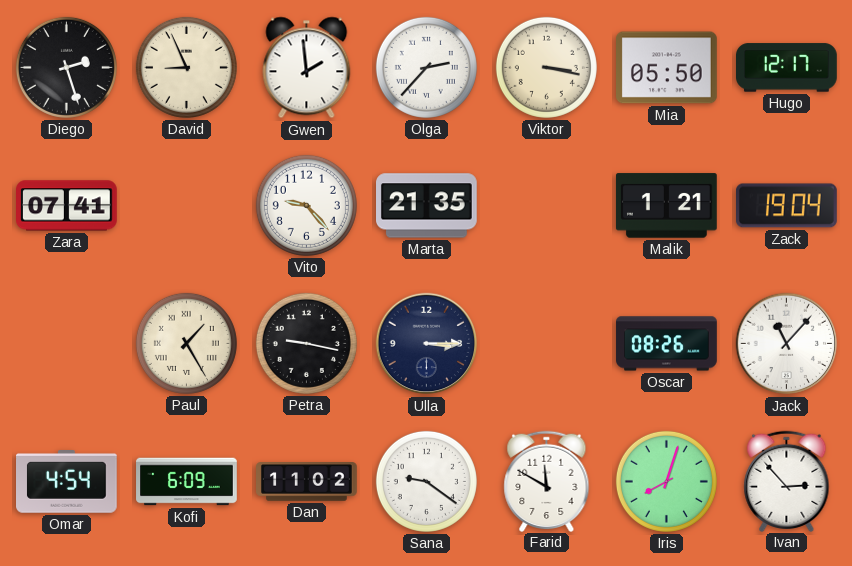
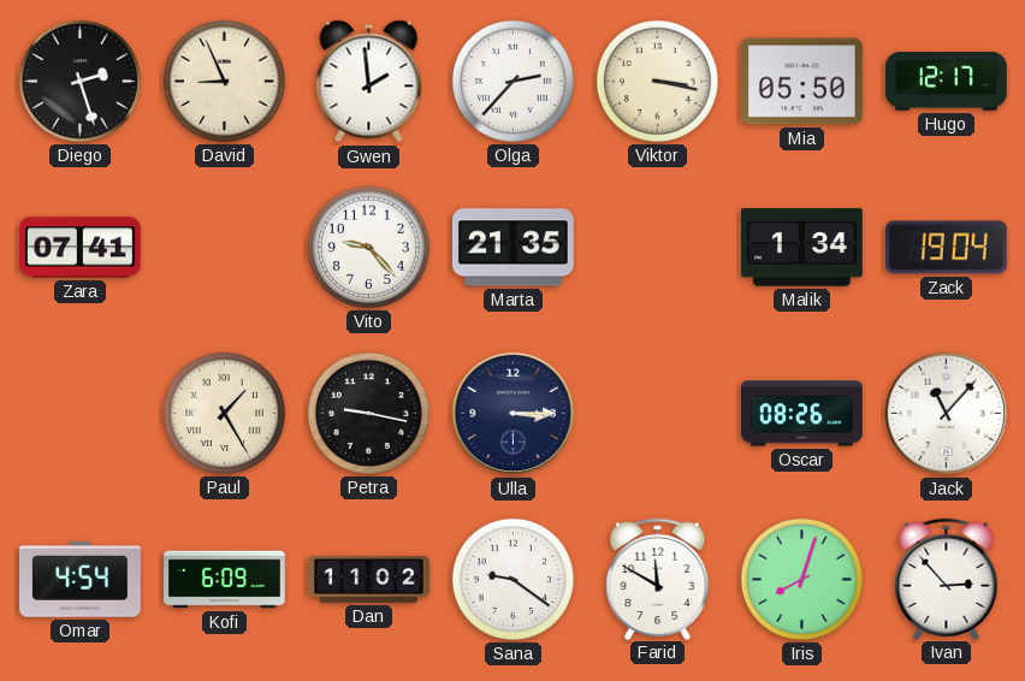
Malik: 1:21 -> 1:34
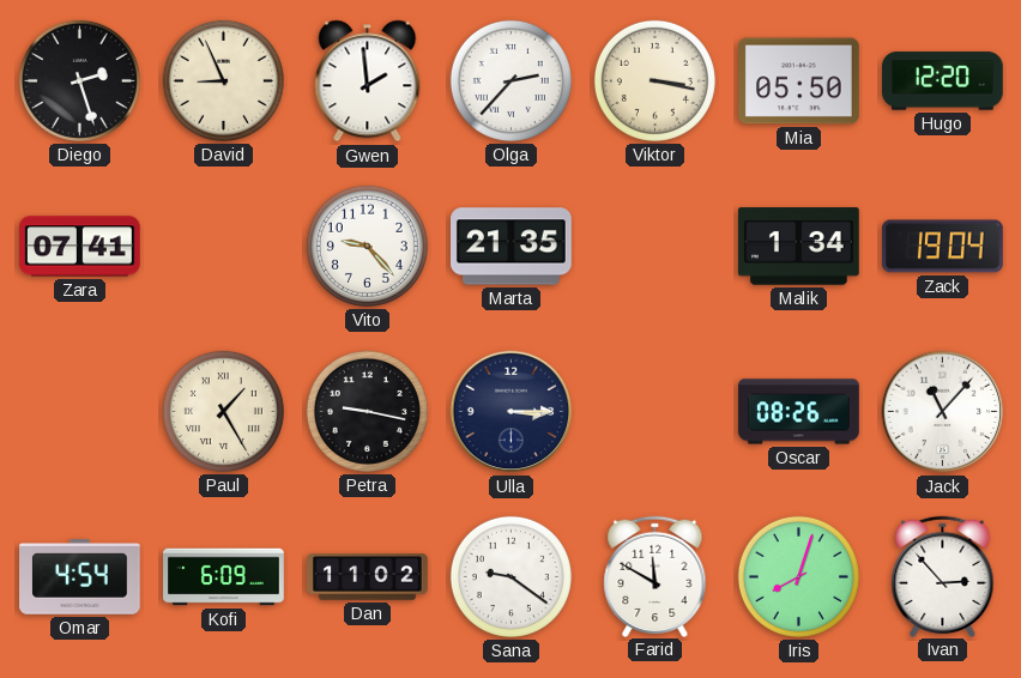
Hugo: 12:17 -> 12:20
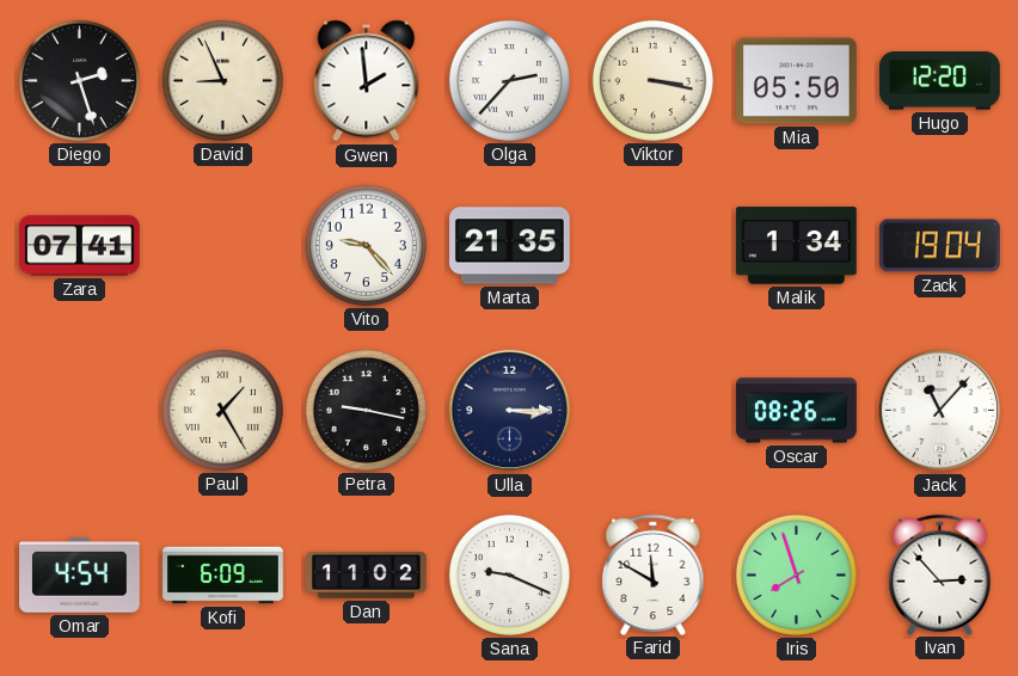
Sana: 9:21 -> 9:19
Iris: 8:03 -> 7:57
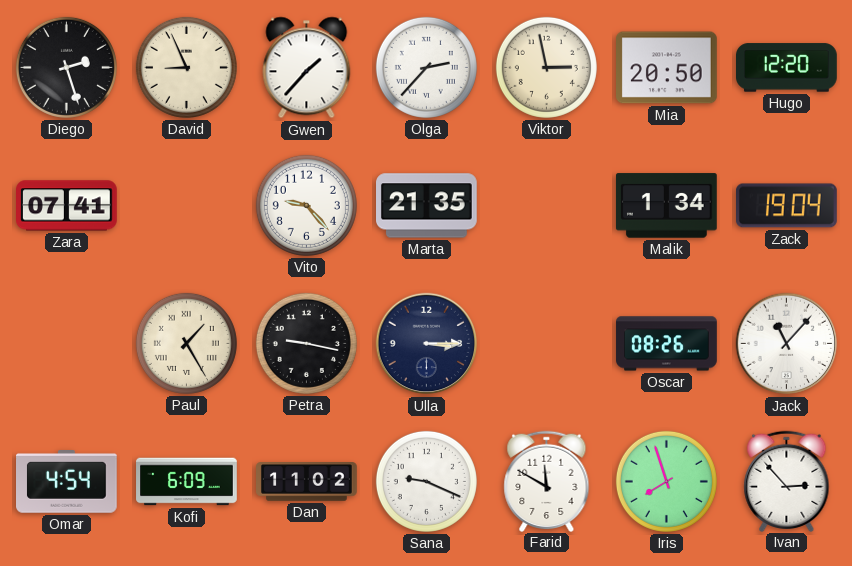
Gwen: 1:59 -> 1:37
Viktor: 3:17 -> 2:58
Mia: 05:50 -> 20:50
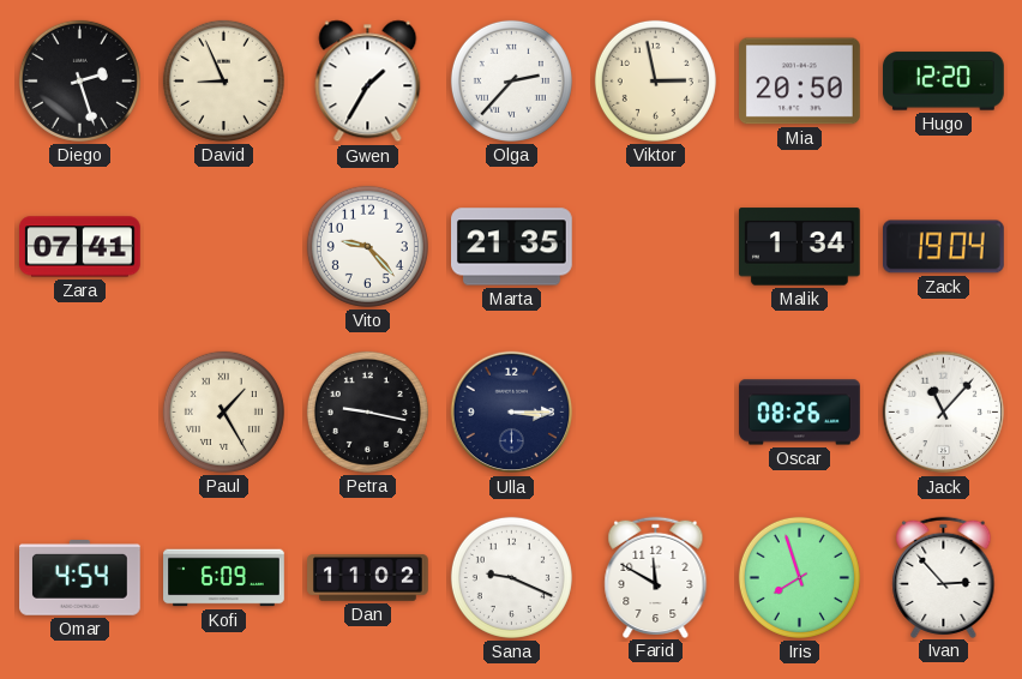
Gwen: 1:37 -> 1:35
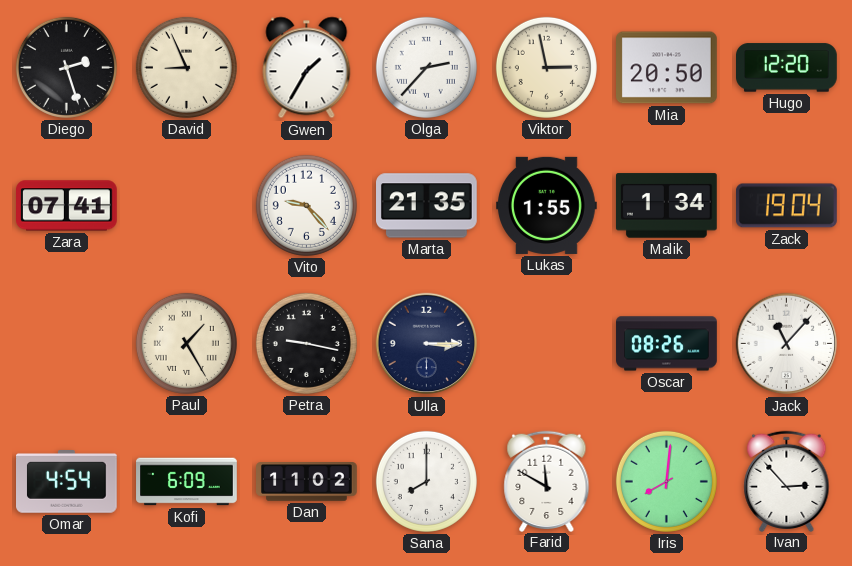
Lukas: none -> 1:55
Sana: 9:19 -> 8:00
Iris: 7:57 -> 8:01
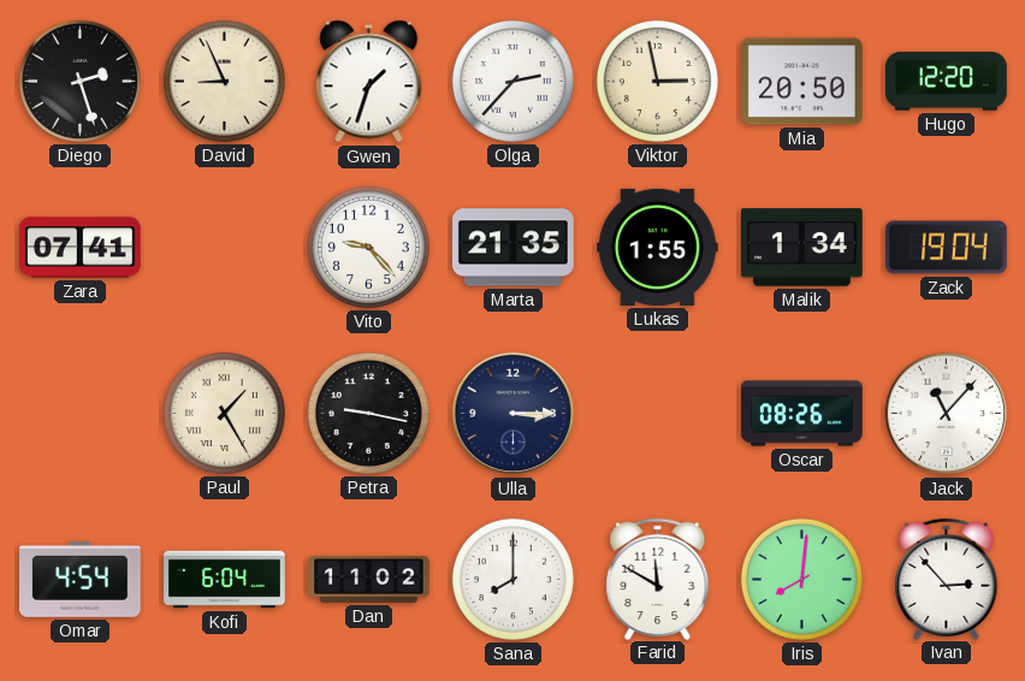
Gwen: 1:35 -> 1:33
Kofi: 6:09 -> 6:04
